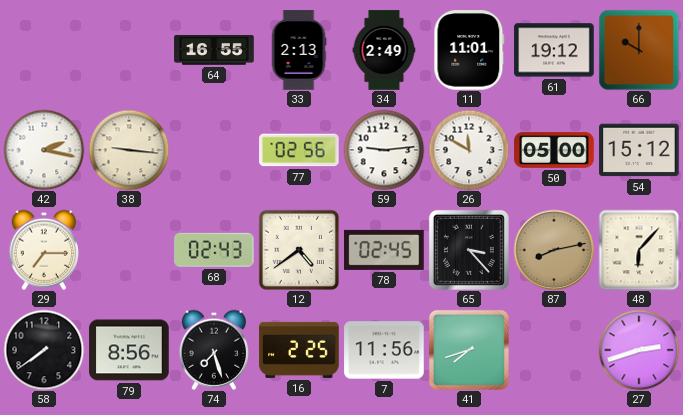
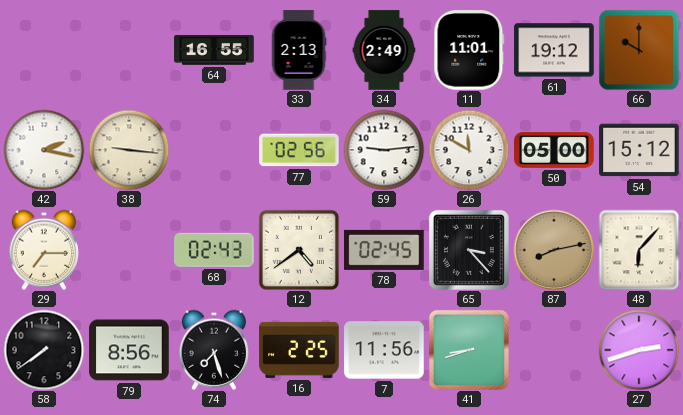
41: 7:42 -> 8:42
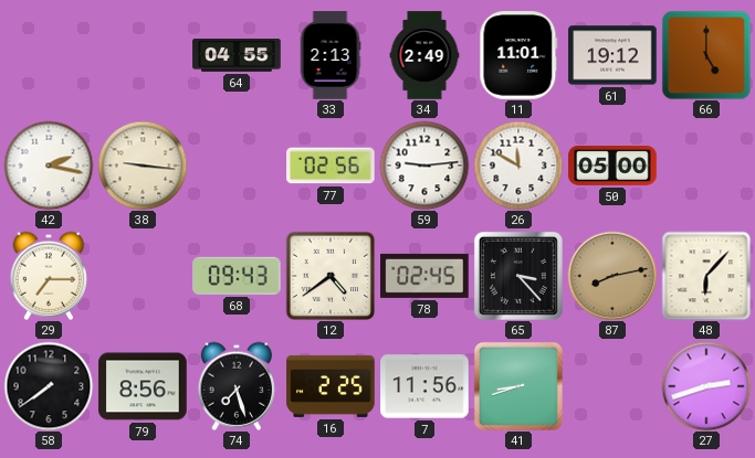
64: 16:55 -> 04:55
66: 10:00 -> 5:00
54: 15:12 -> none
68: 02:43 -> 09:43
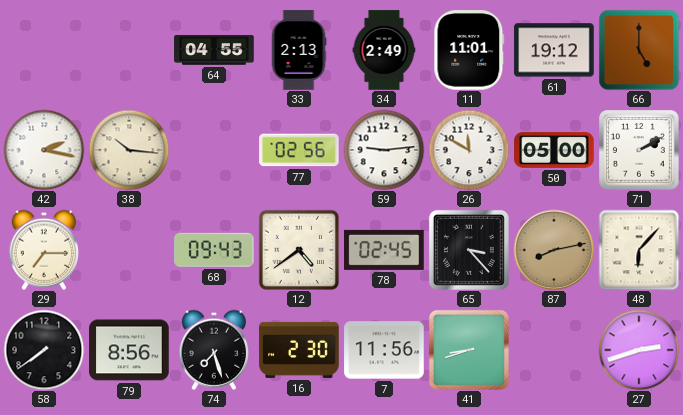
38: 9:16 -> 10:16
71: none -> 2:10
16: 2:25 -> 2:30
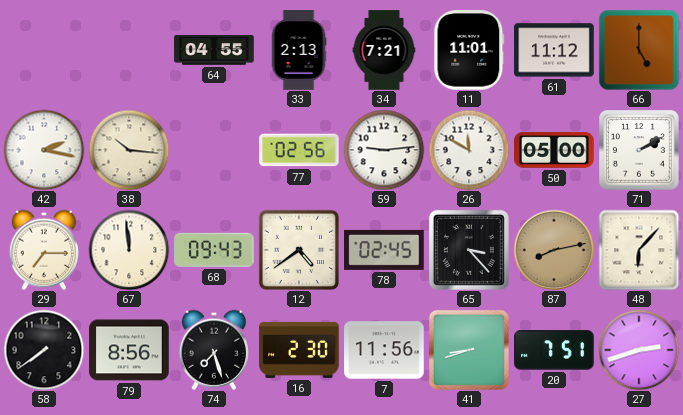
34: 2:49 -> 7:21
61: 19:12 -> 11:12
67: none -> 11:59
20: none -> 7:51
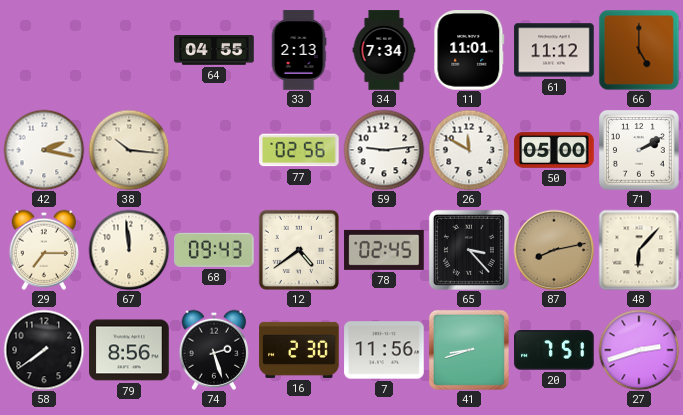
34: 7:21 -> 7:34
74: 7:27 -> 2:27
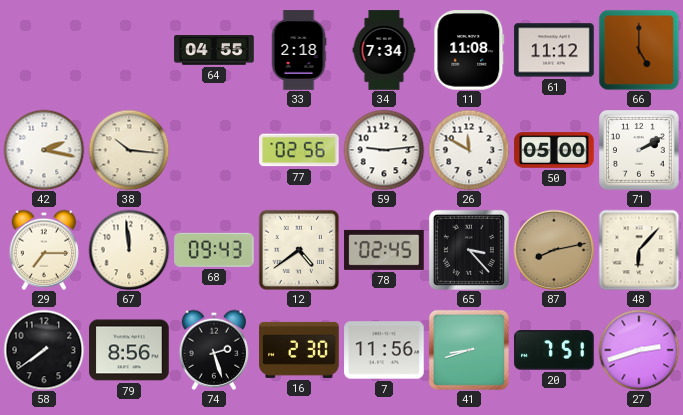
33: 2:13 -> 2:18
11: 11:01 -> 11:08
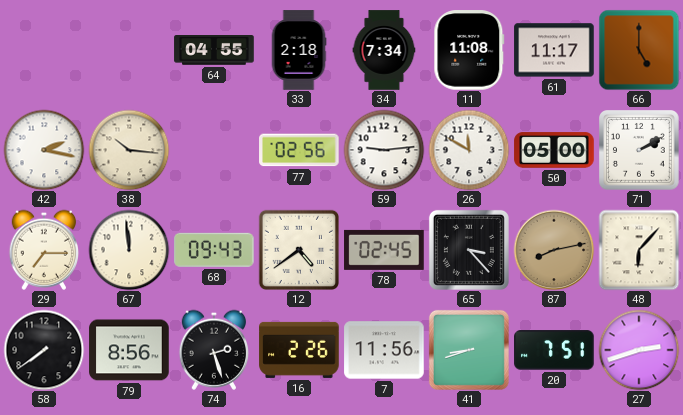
61: 11:12 -> 11:17
16: 2:30 -> 2:26
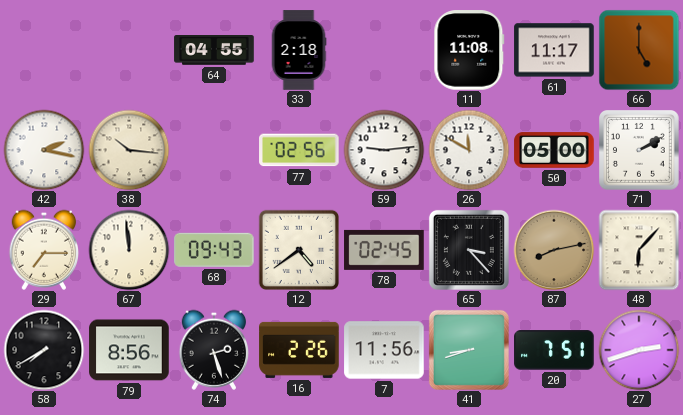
34: 7:34 -> none
58: 7:39 -> 7:40
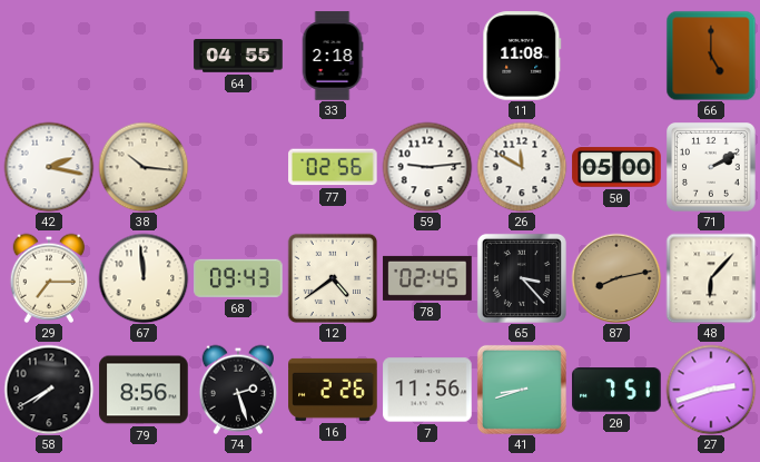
61: 11:17 -> none
